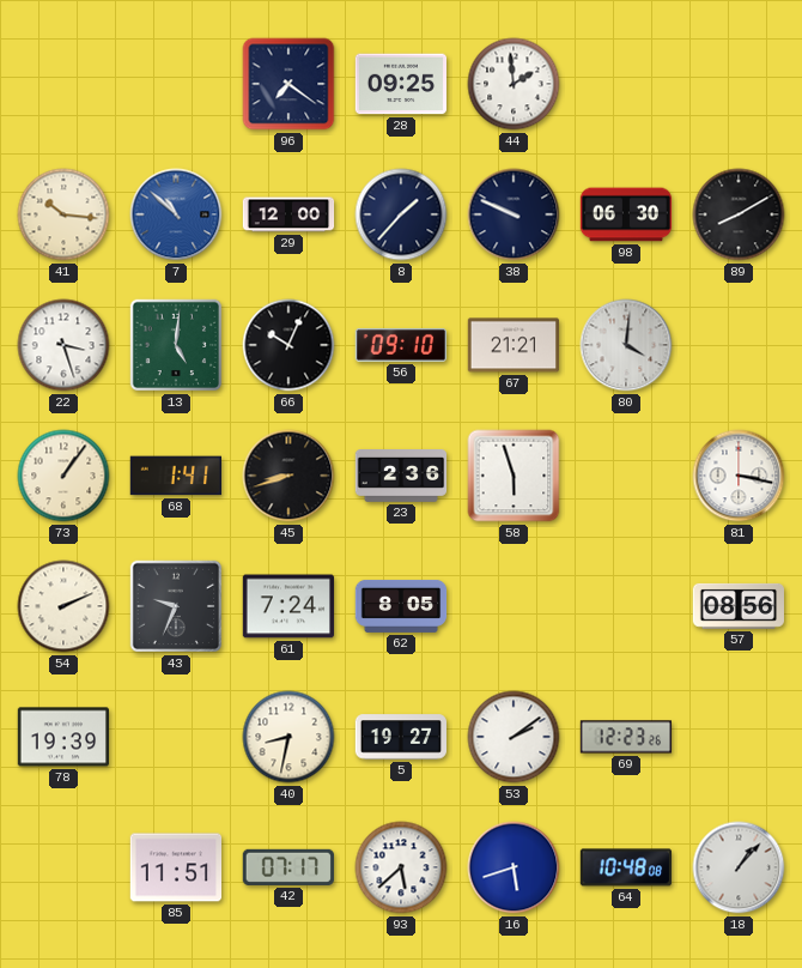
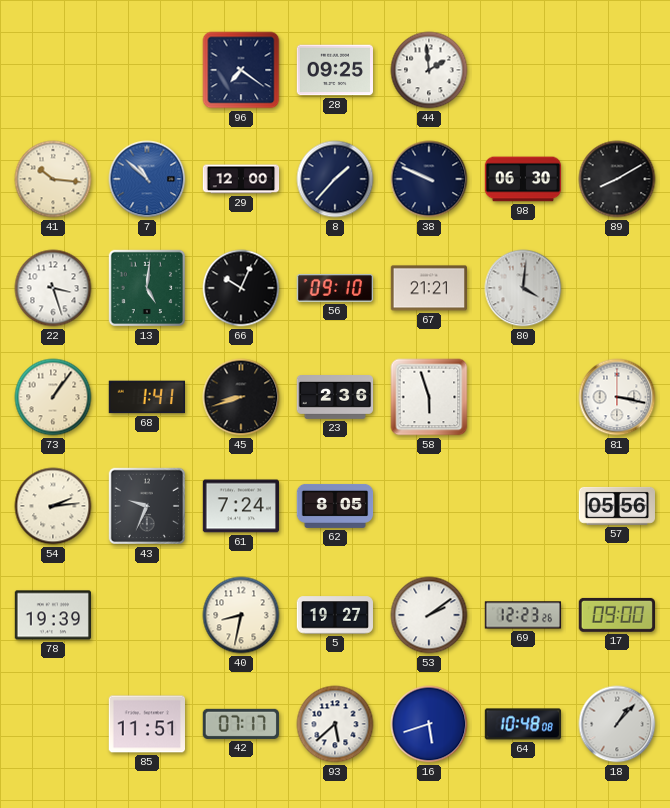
54: 2:11 -> 2:14
57: 08:56 -> 05:56
17: none -> 09:00
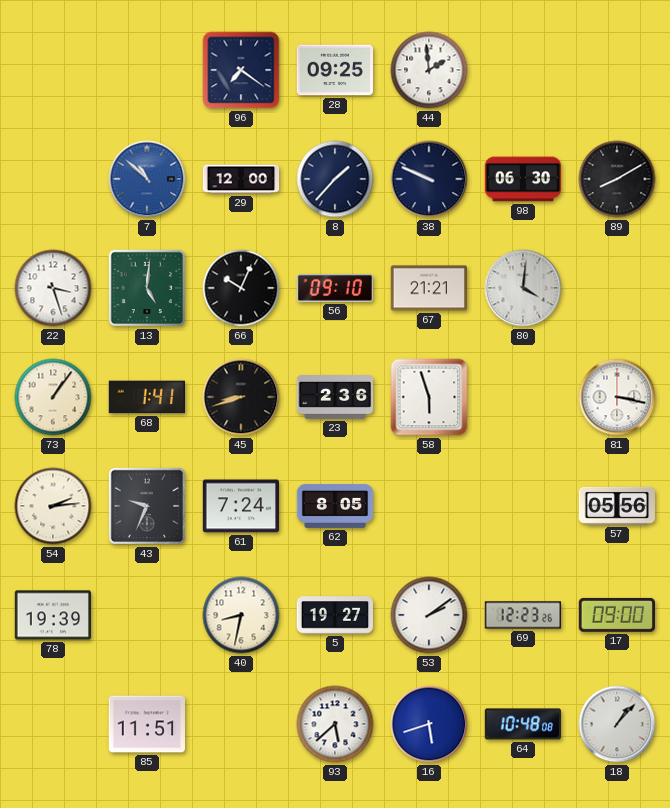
41: 10:16 -> none
42: 07:17 -> none
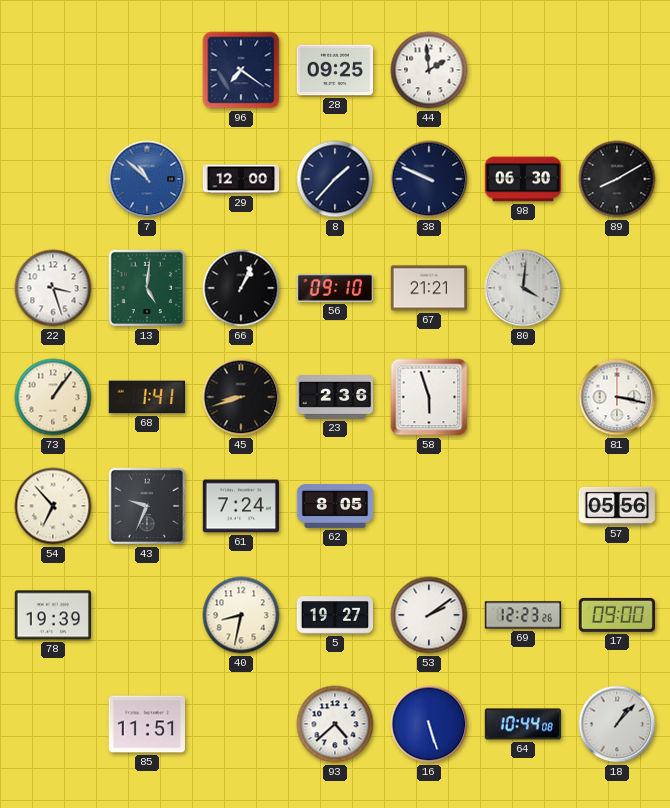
66: 10:04 -> 1:04
54: 2:14 -> 6:53
93: 5:38 -> 4:38
16: 5:42 -> 5:27
64: 10:48 -> 10:44
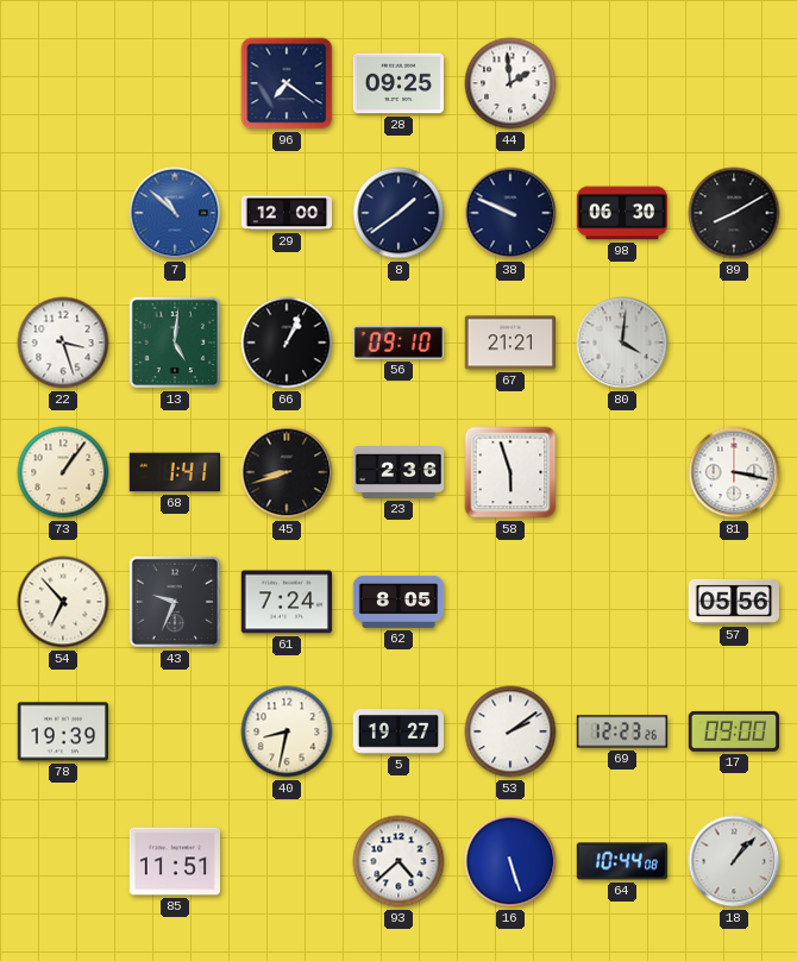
8: 1:37 -> 1:39
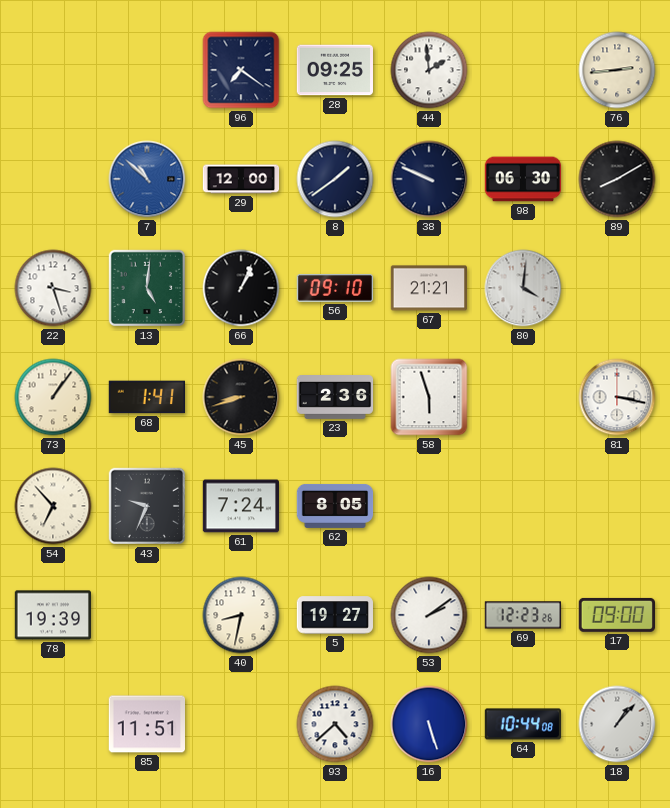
76: none -> 2:44
57: 05:56 -> none
